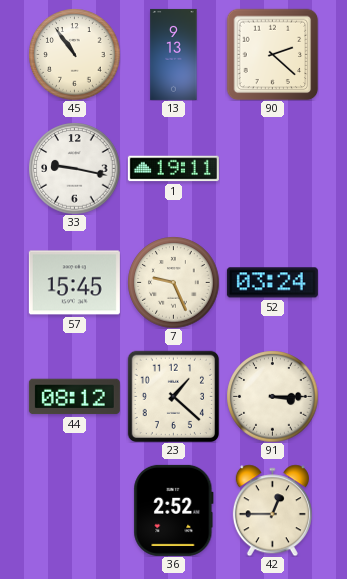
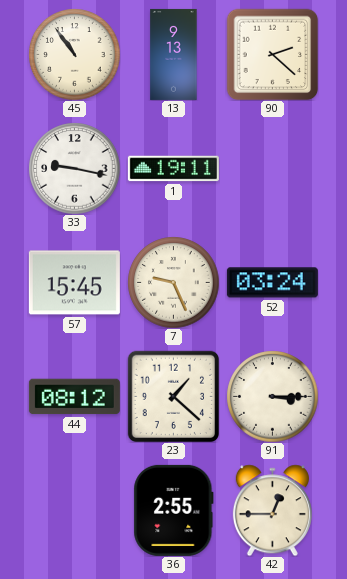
36: 2:52 -> 2:55
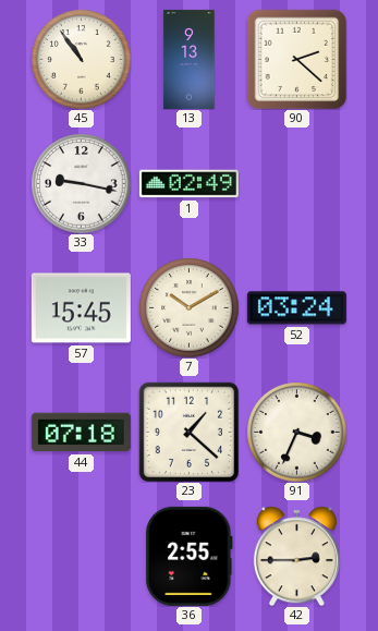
1: 19:11 -> 02:49
7: 9:26 -> 10:10
44: 08:12 -> 07:18
91: 3:15 -> 3:34
42: 12:45 -> 2:45
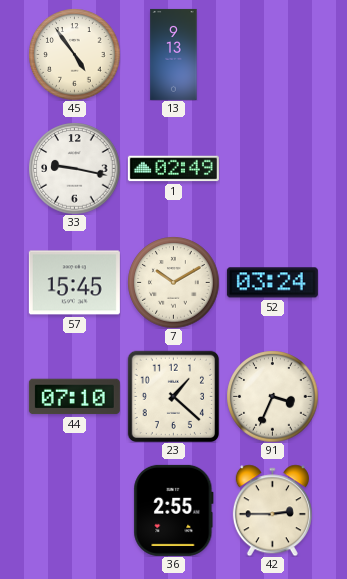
45: 10:54 -> 4:54
90: 2:22 -> none
44: 07:18 -> 07:10
